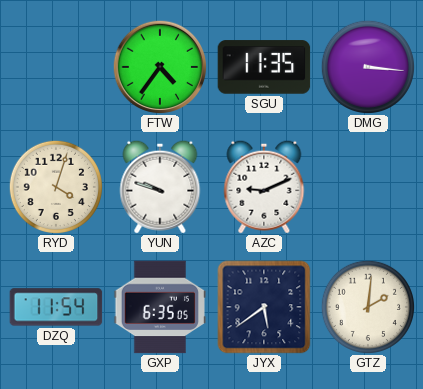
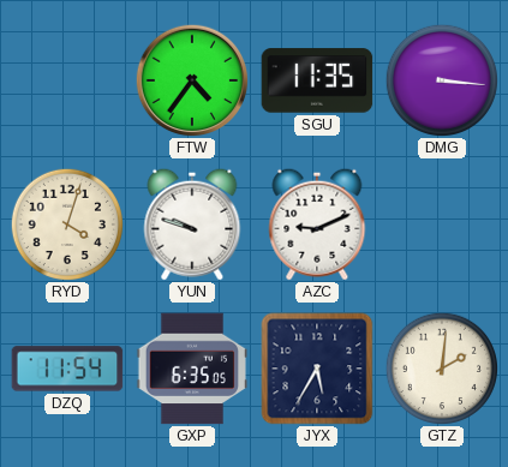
JYX: 5:39 -> 5:35
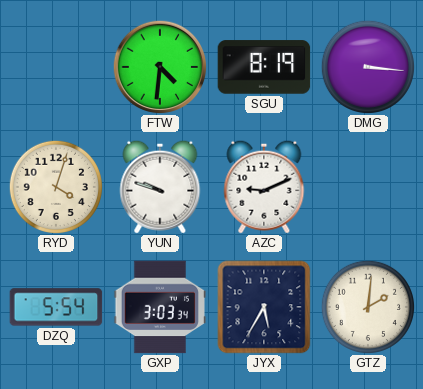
FTW: 4:36 -> 4:31
SGU: 11:35 -> 8:19
DZQ: 11:54 -> 5:54
GXP: 6:35 -> 3:03
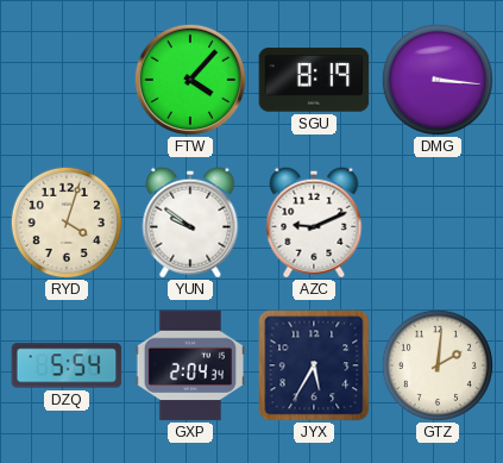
FTW: 4:31 -> 4:07
YUN: 9:48 -> 9:51
GXP: 3:03 -> 2:04
